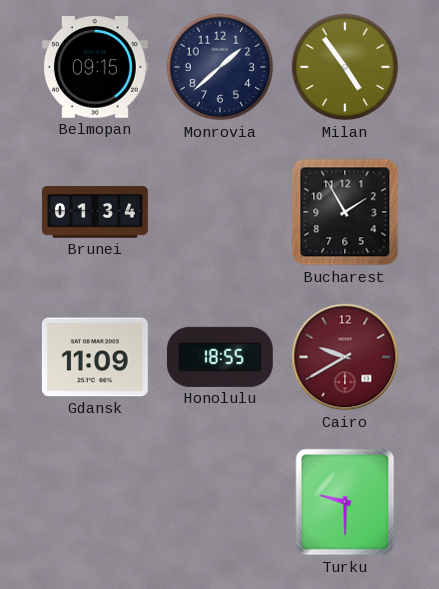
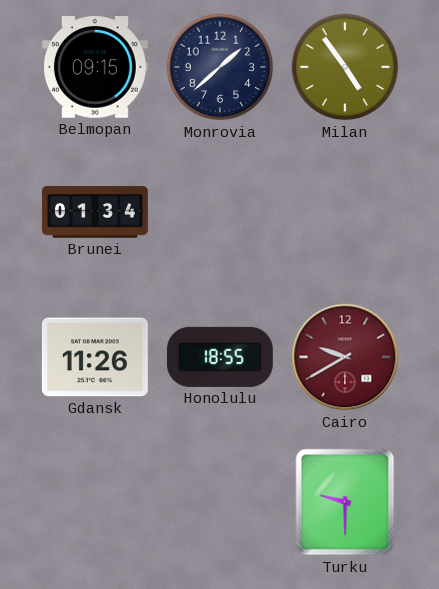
Bucharest: 1:55 -> none
Gdansk: 11:09 -> 11:26
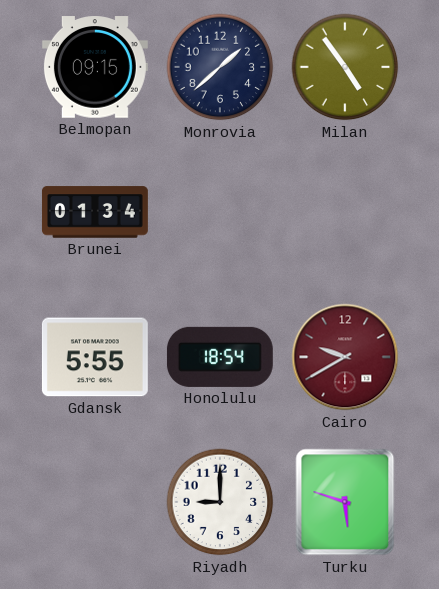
Gdansk: 11:26 -> 5:55
Honolulu: 18:55 -> 18:54
Riyadh: none -> 9:00
Turku: 9:30 -> 5:48
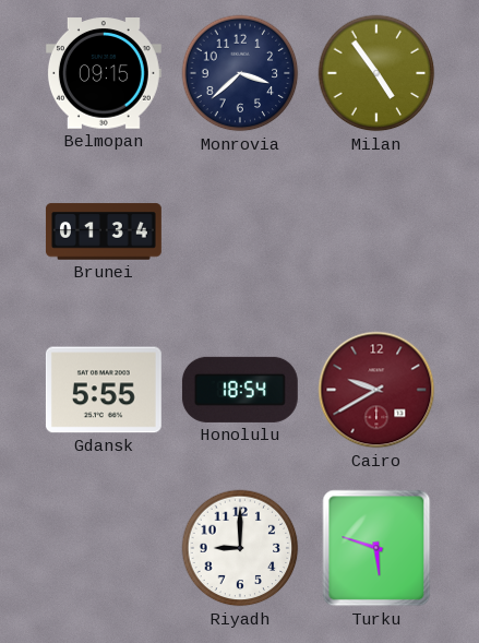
Monrovia: 1:38 -> 3:38
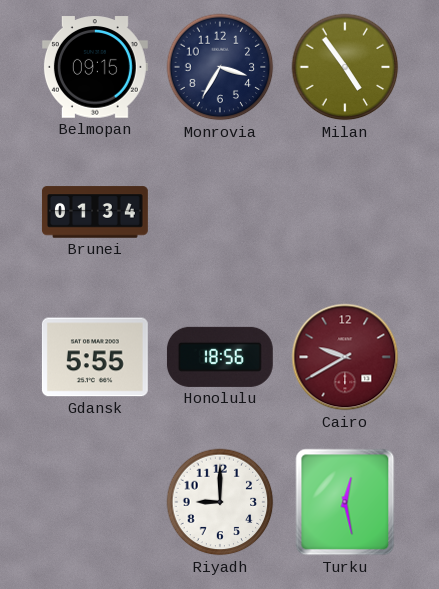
Monrovia: 3:38 -> 3:35
Honolulu: 18:54 -> 18:56
Turku: 5:48 -> 12:28
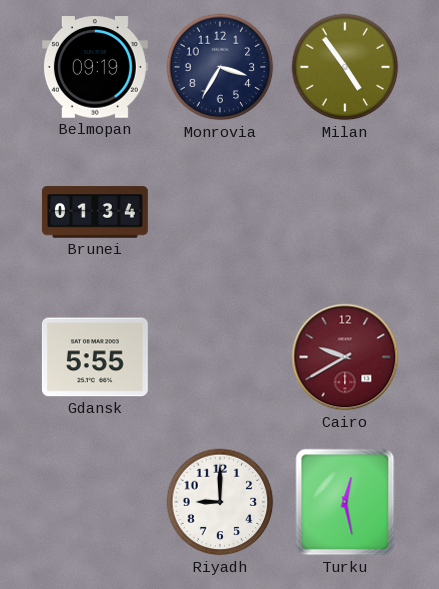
Belmopan: 09:15 -> 09:19
Honolulu: 18:56 -> none
